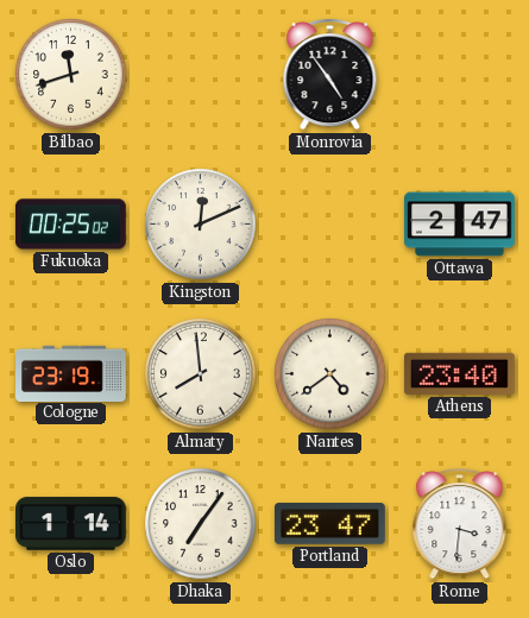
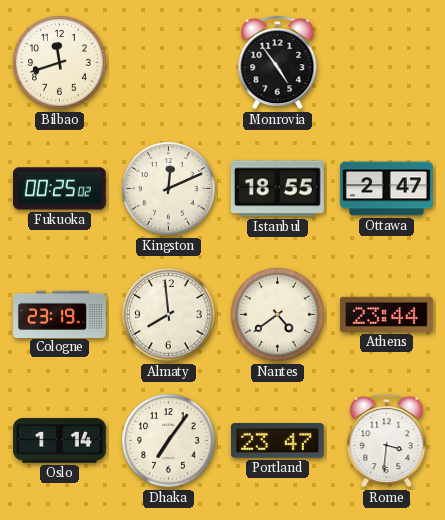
Istanbul: none -> 18:55
Athens: 23:40 -> 23:44
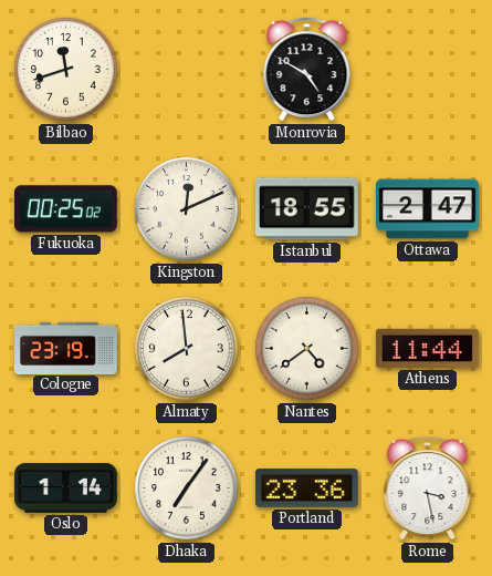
Monrovia: 4:54 -> 4:50
Athens: 23:44 -> 11:44
Portland: 23:47 -> 23:36
Rome: 3:31 -> 3:28
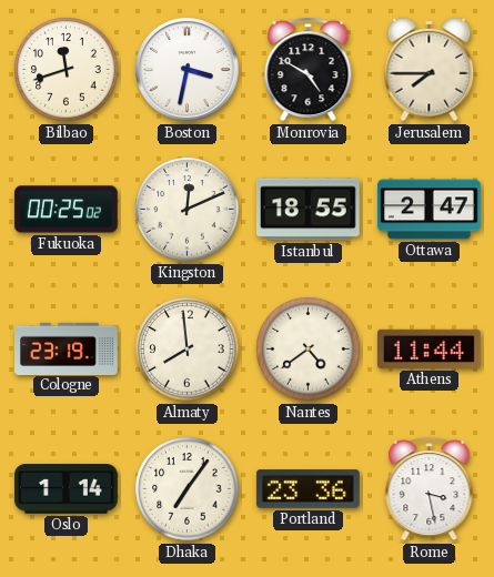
Boston: none -> 3:32
Jerusalem: none -> 7:45
